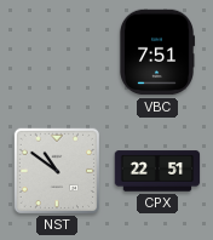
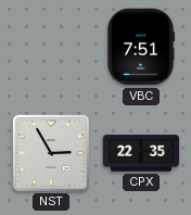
NST: 10:51 -> 2:55
CPX: 22:51 -> 22:35
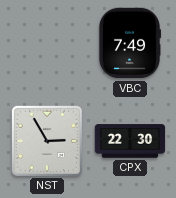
VBC: 7:51 -> 7:49
CPX: 22:35 -> 22:30
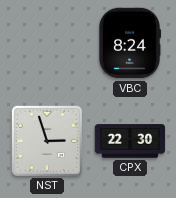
VBC: 7:49 -> 8:24
NST: 2:55 -> 2:57
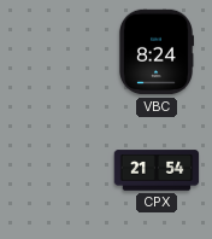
NST: 2:57 -> none
CPX: 22:30 -> 21:54
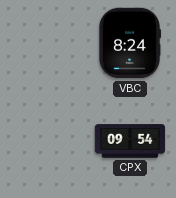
CPX: 21:54 -> 09:54
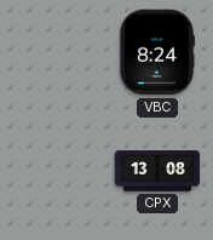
CPX: 09:54 -> 13:08
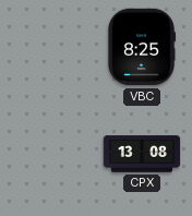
VBC: 8:24 -> 8:25
